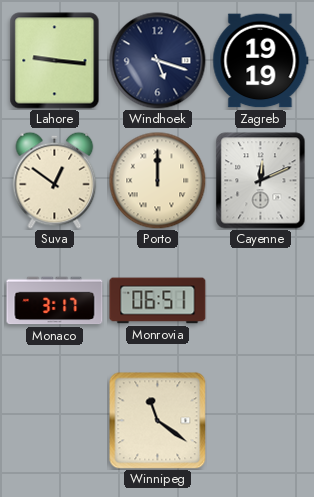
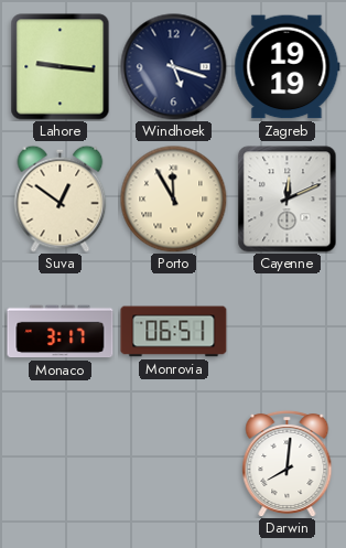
Porto: 12:00 -> 11:55
Winnipeg: 11:21 -> none
Darwin: none -> 8:01
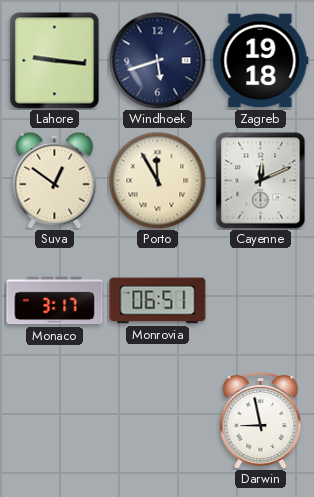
Windhoek: 5:18 -> 5:42
Zagreb: 19:19 -> 19:18
Darwin: 8:01 -> 8:58
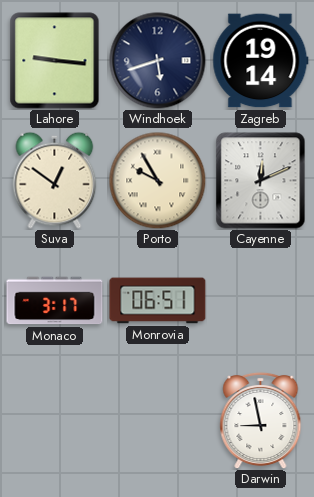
Zagreb: 19:18 -> 19:14
Porto: 11:55 -> 9:55
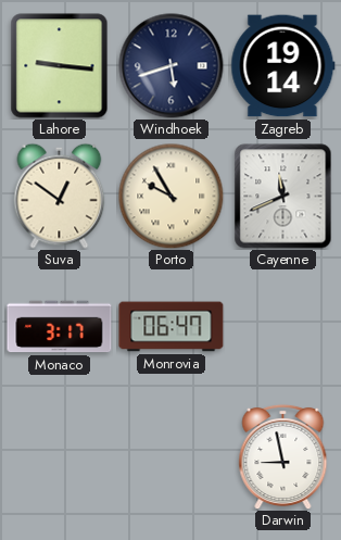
Cayenne: 12:11 -> 11:41
Monrovia: 06:51 -> 06:47
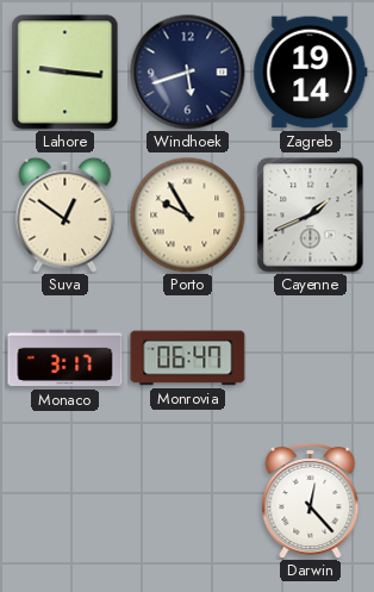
Cayenne: 11:41 -> 1:41
Darwin: 8:58 -> 12:23
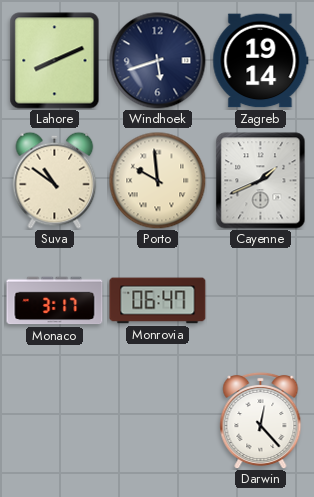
Lahore: 9:16 -> 8:11
Suva: 12:51 -> 10:51
Porto: 9:55 -> 9:59
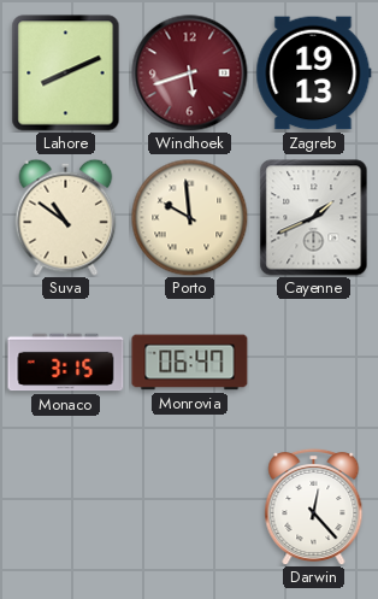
Windhoek dial: navy -> burgundy
Zagreb: 19:14 -> 19:13
Monaco: 3:17 -> 3:15
